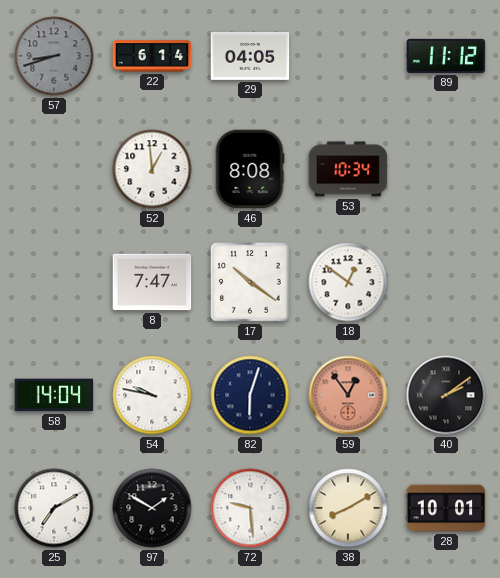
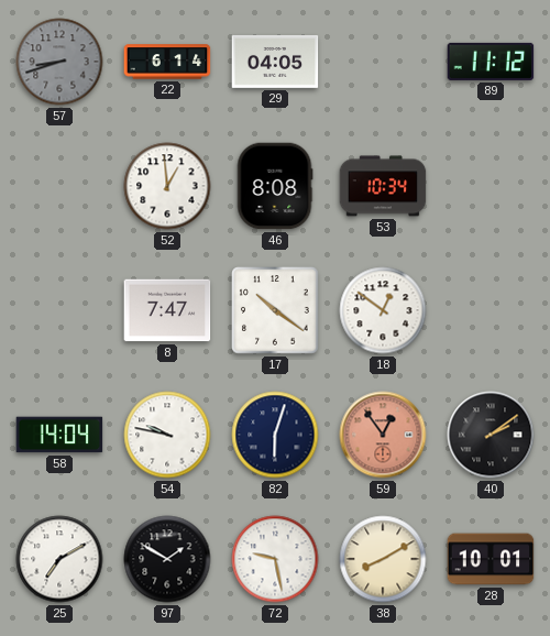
72: 9:29 -> 9:28
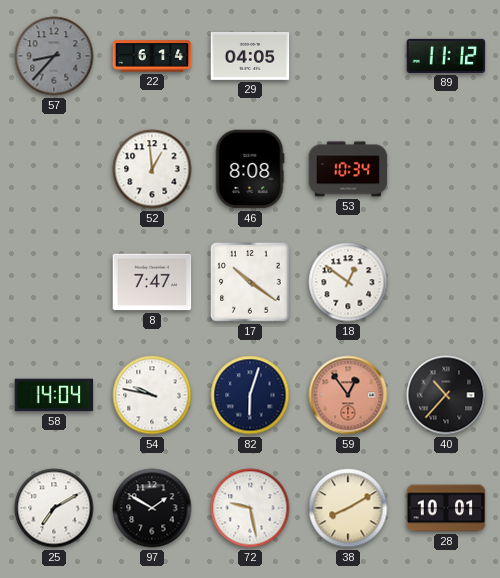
57: 8:42 -> 8:37
40: 2:09 -> 10:37
